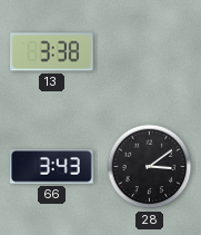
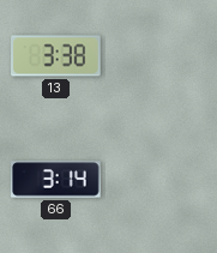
66: 3:43 -> 3:14
28: 3:09 -> none
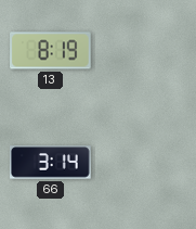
13: 3:38 -> 8:19
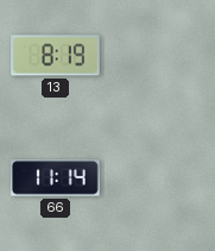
66: 3:14 -> 11:14
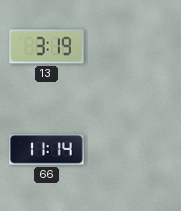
13: 8:19 -> 3:19
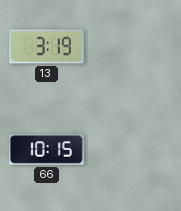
66: 11:14 -> 10:15
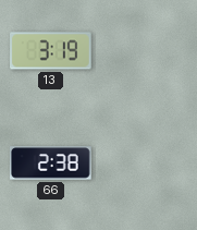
66: 10:15 -> 2:38
